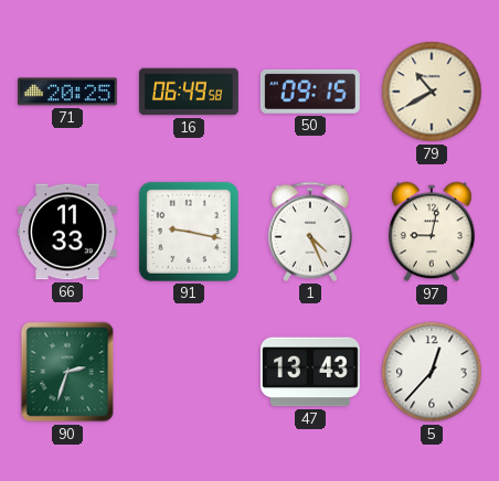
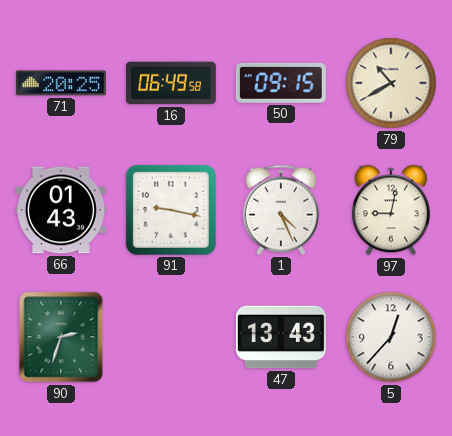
66: 11:33 -> 01:43
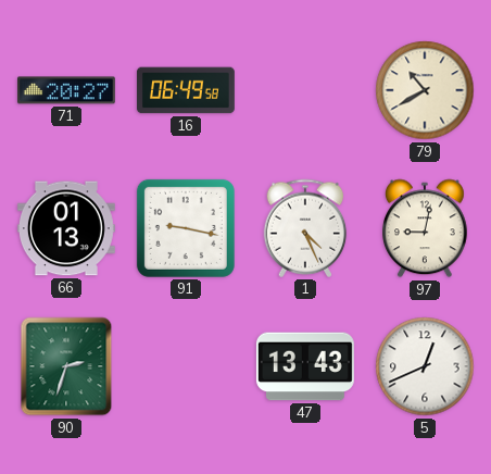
71: 20:25 -> 20:27
50: 09:15 -> none
66: 01:43 -> 01:13
5: 12:37 -> 12:41
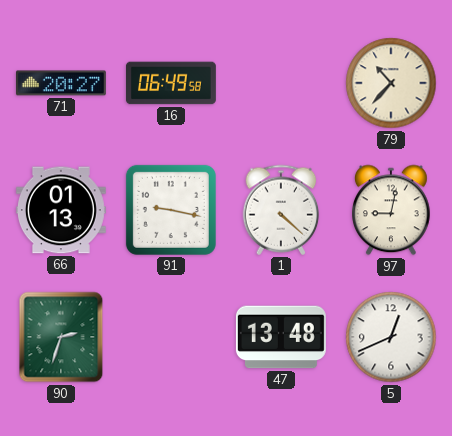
79: 10:40 -> 10:37
1: 4:26 -> 4:22
47: 13:43 -> 13:48
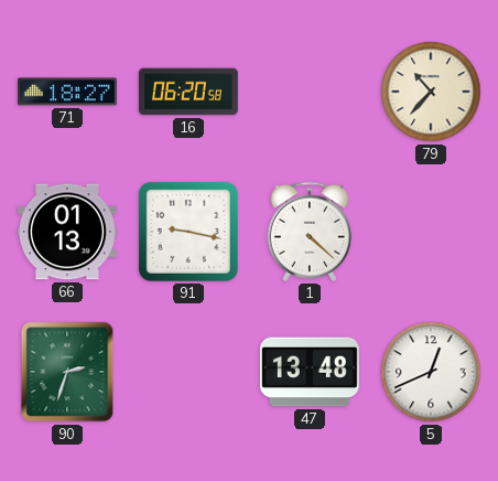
71: 20:27 -> 18:27
16: 06:49 -> 06:20
97: 9:02 -> none
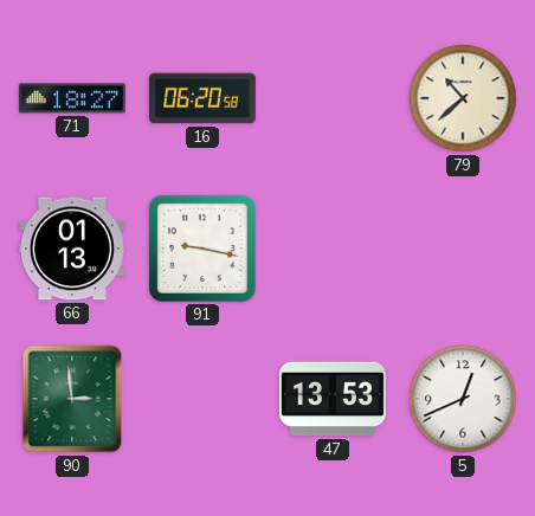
79: 10:37 -> 10:38
1: 4:22 -> none
90: 2:33 -> 2:59
47: 13:48 -> 13:53
